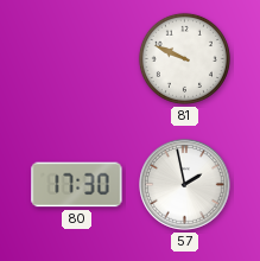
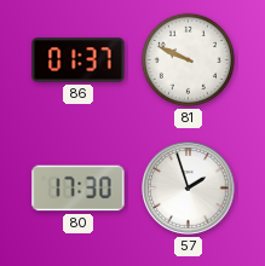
86: none -> 01:37
57: 1:58 -> 1:57
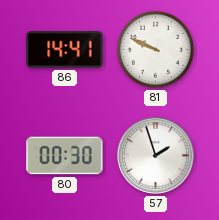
86: 01:37 -> 14:41
80: 17:30 -> 00:30
